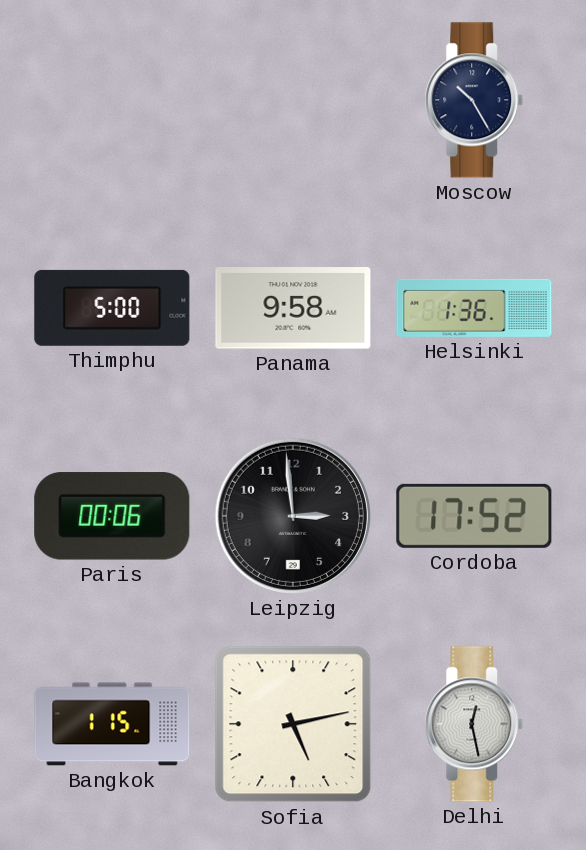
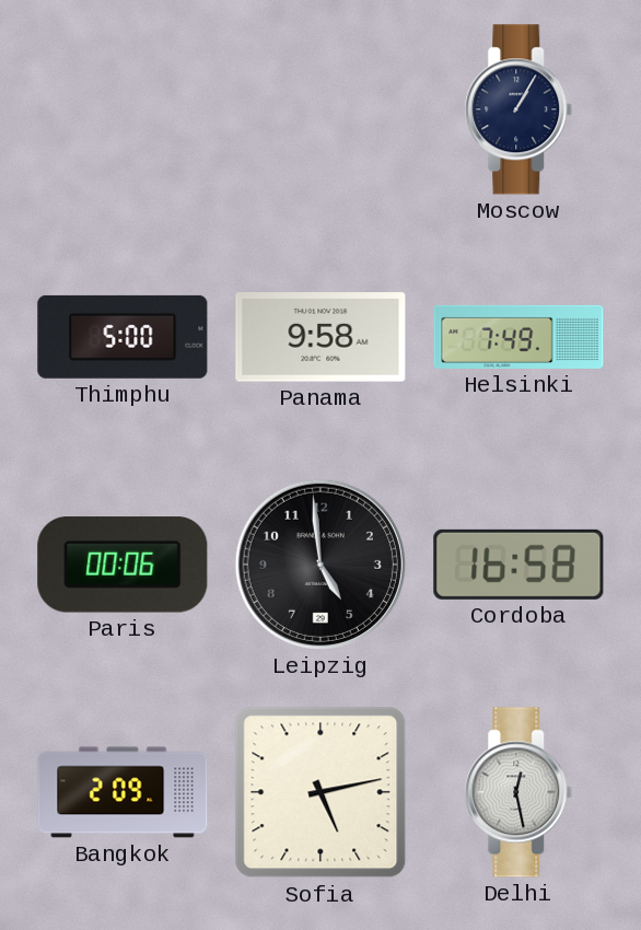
Moscow: 10:25 -> 1:05
Helsinki: 1:36 -> 7:49
Leipzig: 2:59 -> 4:59
Cordoba: 17:52 -> 16:58
Bangkok: 1:15 -> 2:09
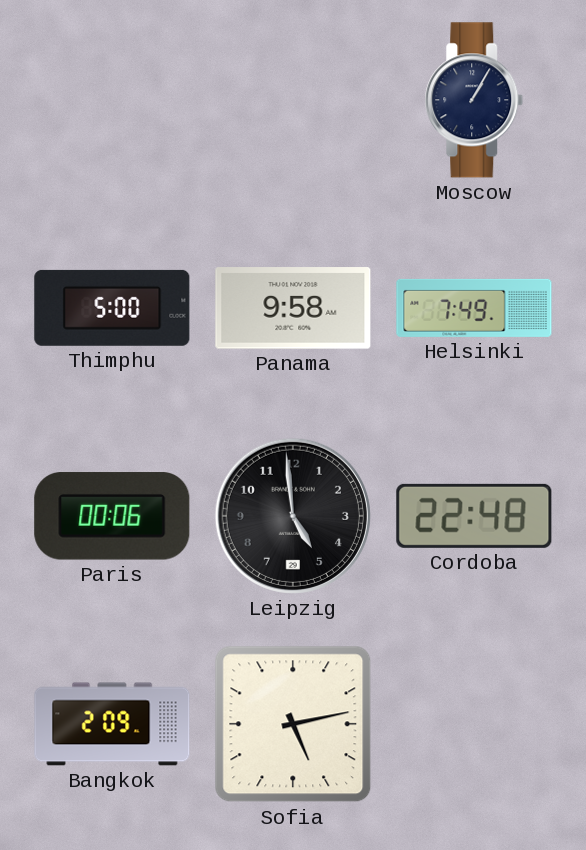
Cordoba: 16:58 -> 22:48
Delhi: 12:28 -> none
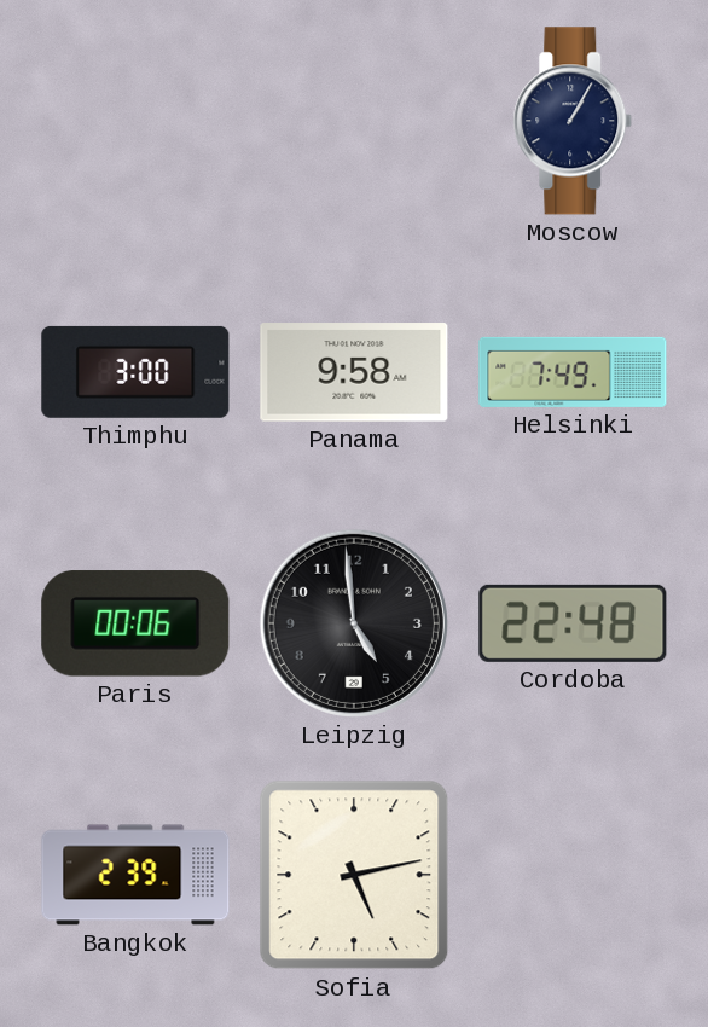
Thimphu: 5:00 -> 3:00
Bangkok: 2:09 -> 2:39
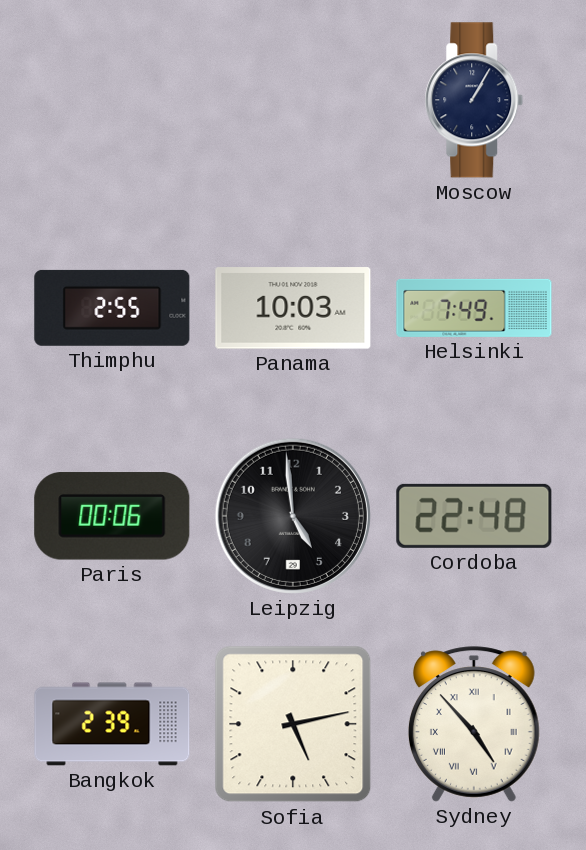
Thimphu: 3:00 -> 2:55
Panama: 9:58 -> 10:03
Sydney: none -> 4:53
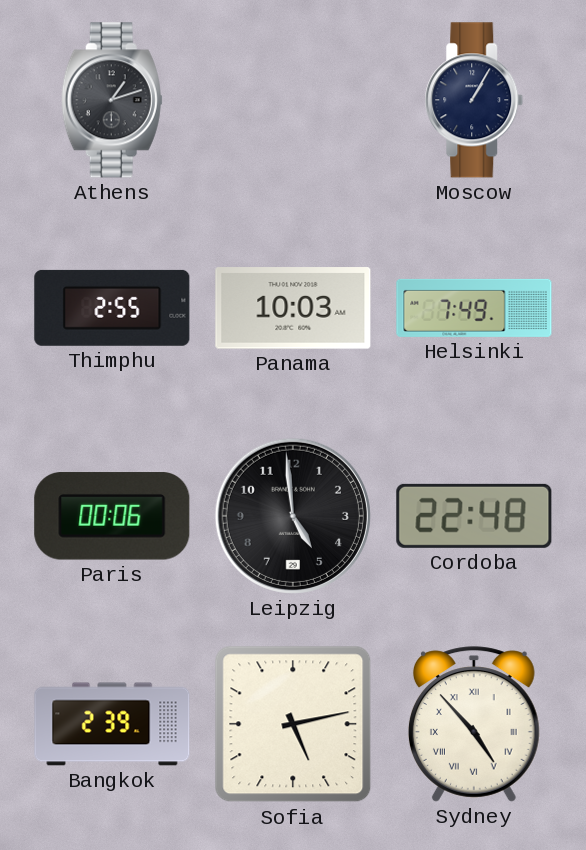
Athens: none -> 1:12
